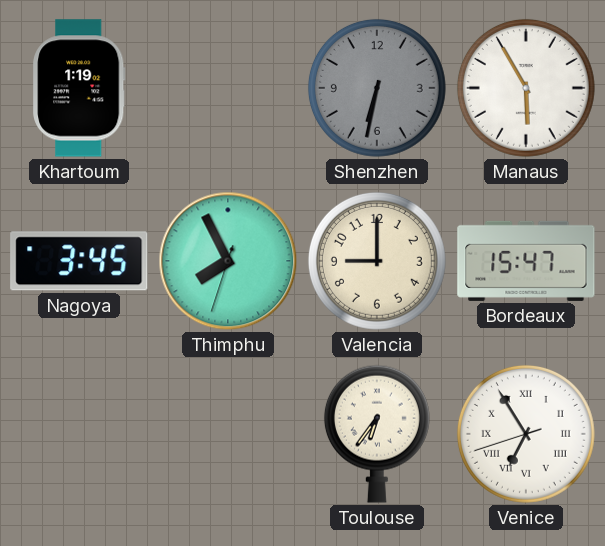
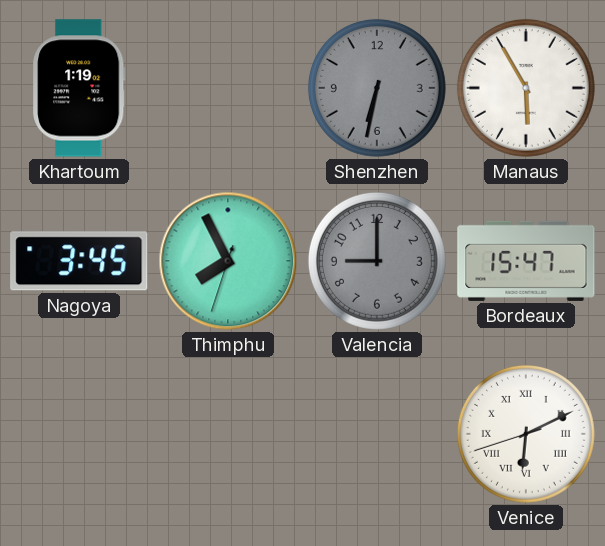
Valencia dial: cream -> grey
Toulouse: 6:36 -> none
Venice: 6:54 -> 6:10
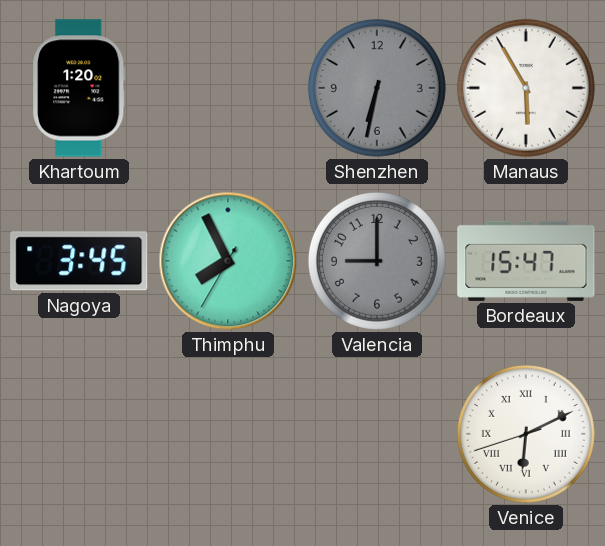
Khartoum: 1:19 -> 1:20
Thimphu: 7:55:33 -> 7:55:35
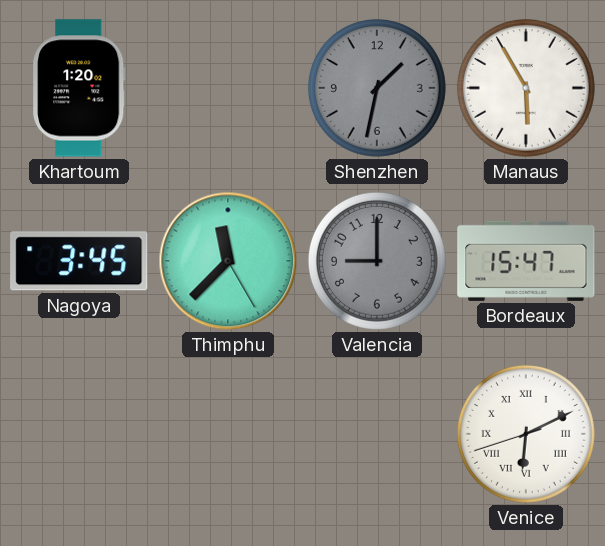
Shenzhen: 6:32 -> 1:32
Thimphu: 7:55 -> 11:37
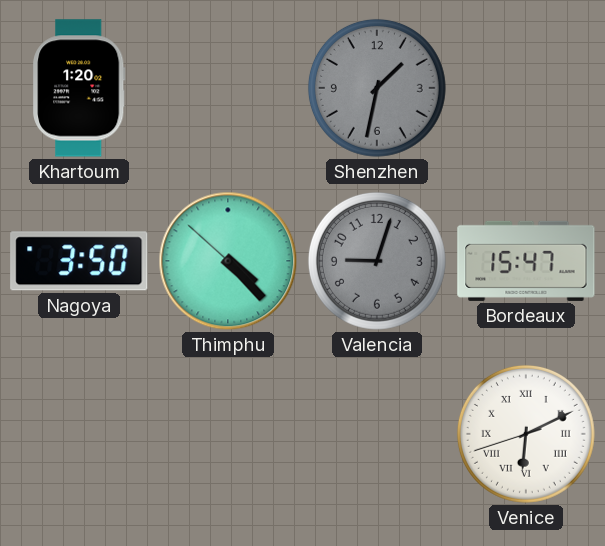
Manaus: 5:55 -> none
Nagoya: 3:45 -> 3:50
Thimphu: 11:37 -> 4:22
Valencia: 9:00 -> 9:03
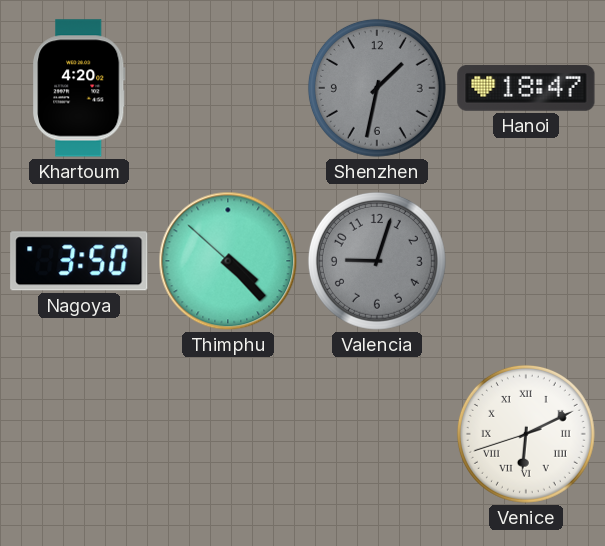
Khartoum: 1:20 -> 4:20
Hanoi: none -> 18:47
Bordeaux: 15:47 -> none
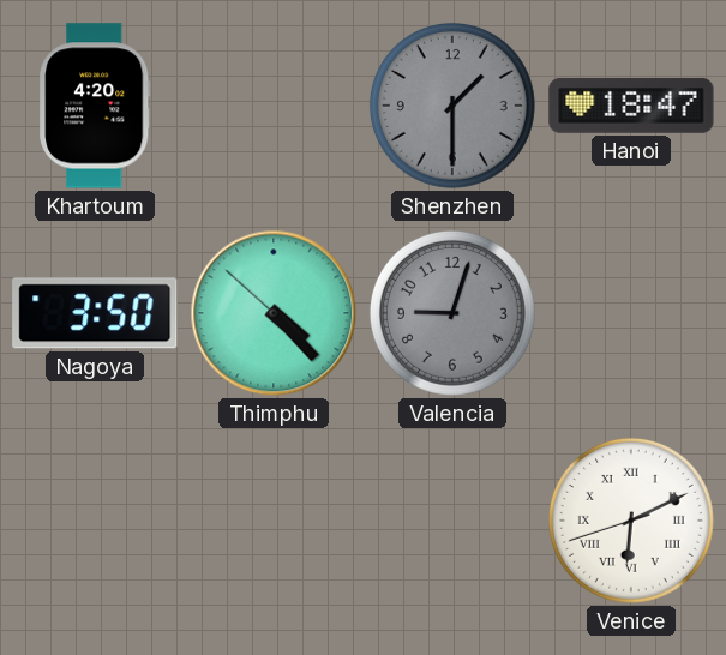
Shenzhen: 1:32 -> 1:30
